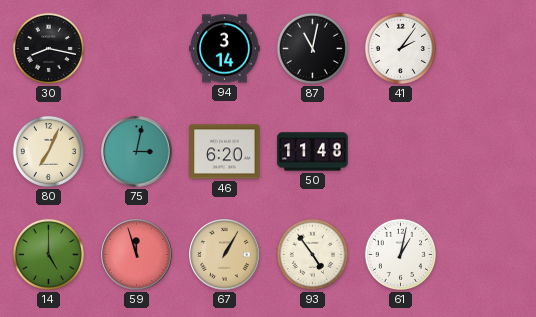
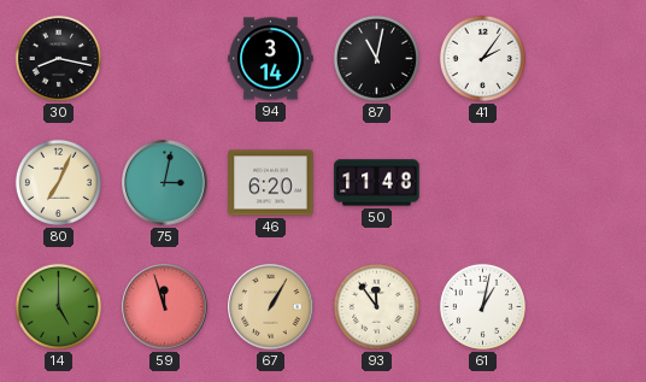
93: 4:54 -> 11:54
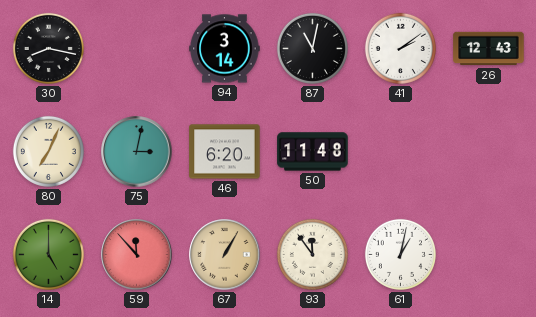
41: 2:06 -> 2:09
26: none -> 12:43
59: 11:57 -> 11:53
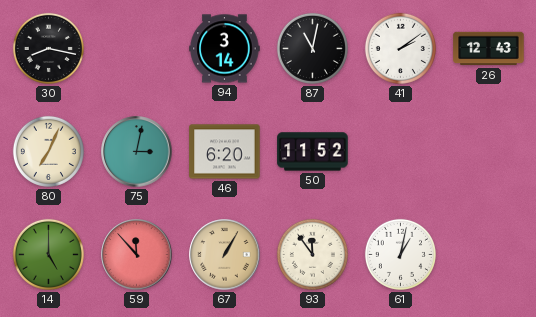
50: 11:48 -> 11:52
